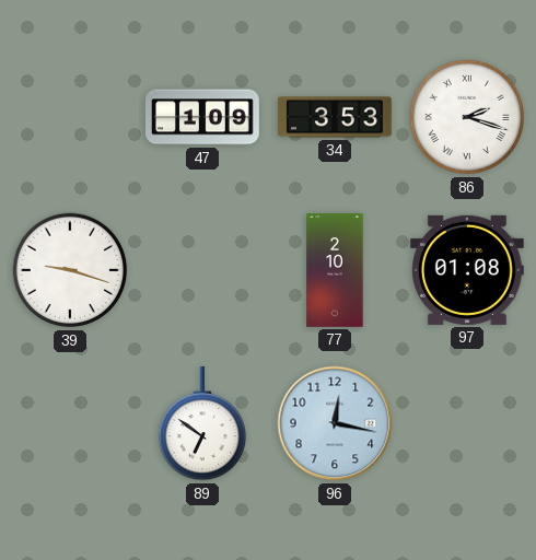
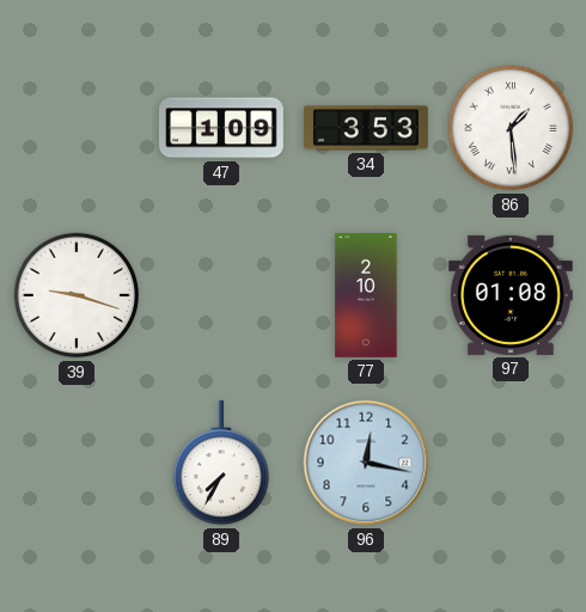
86: 2:18 -> 1:29
89: 6:51 -> 7:35
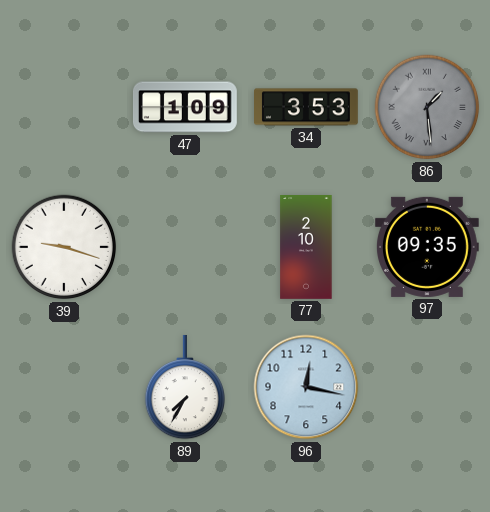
86 dial: white -> grey
97: 01:08 -> 09:35
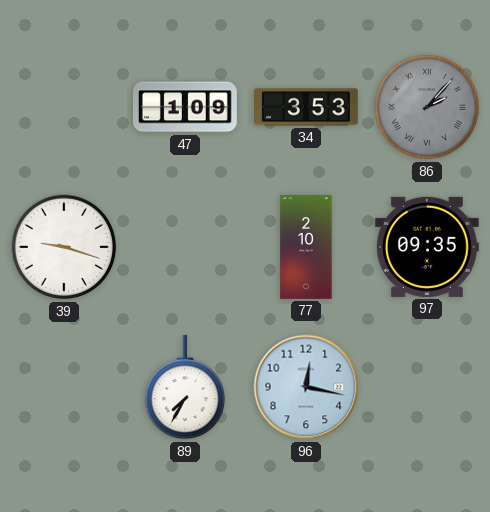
86: 1:29 -> 2:07
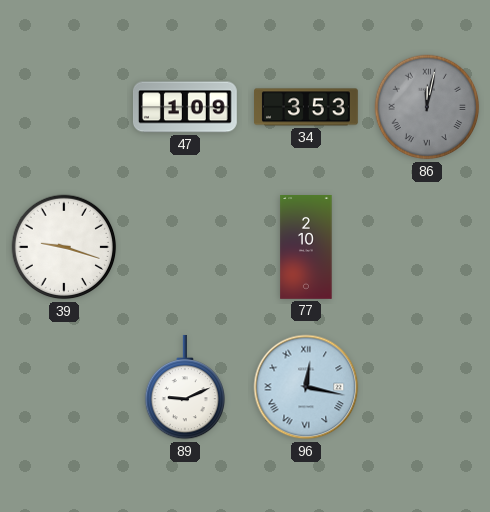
86: 2:07 -> 12:02
97: 09:35 -> none
89: 7:35 -> 9:11
96 numerals: Arabic -> Roman
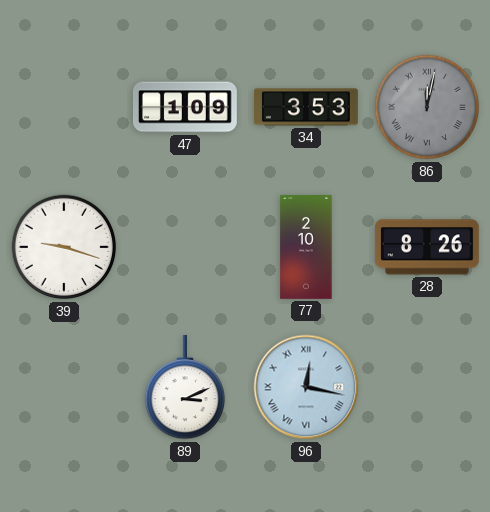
28: none -> 8:26
89: 9:11 -> 3:11
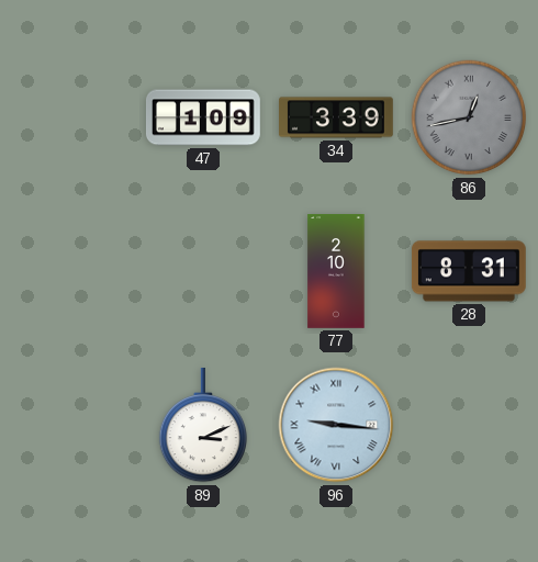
34: 3:53 -> 3:39
86: 12:02 -> 12:43
39: 9:18 -> none
28: 8:26 -> 8:31
96: 12:17 -> 9:16
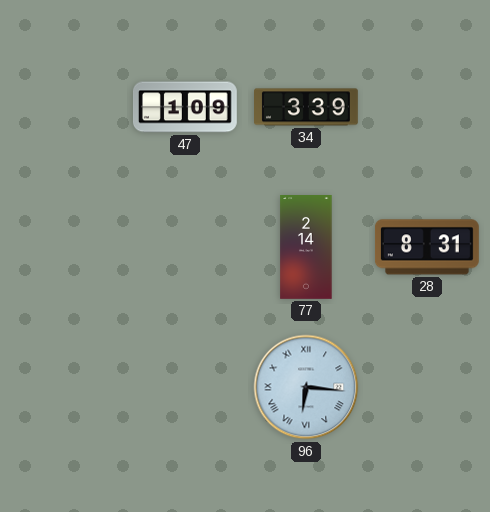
86: 12:43 -> none
77: 2:10 -> 2:14
89: 3:11 -> none
96: 9:16 -> 6:16
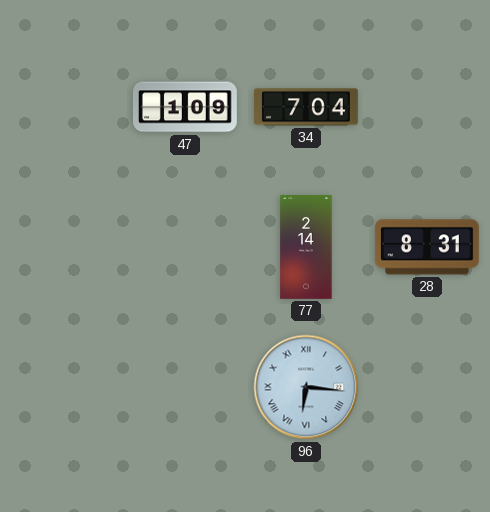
34: 3:39 -> 7:04
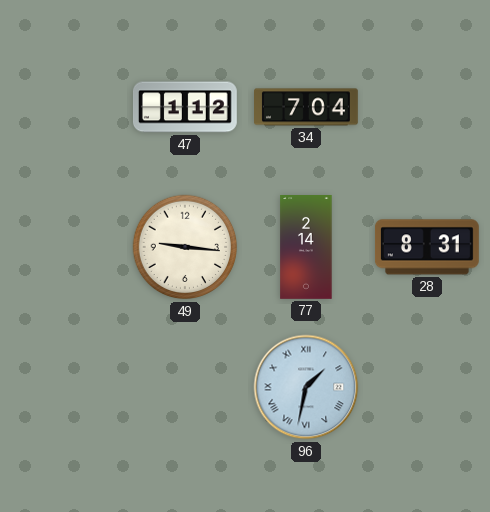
47: 1:09 -> 1:12
49: none -> 9:16
96: 6:16 -> 1:32
